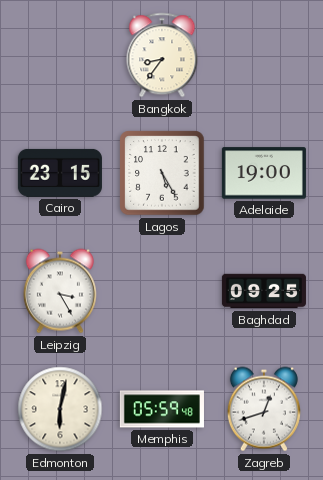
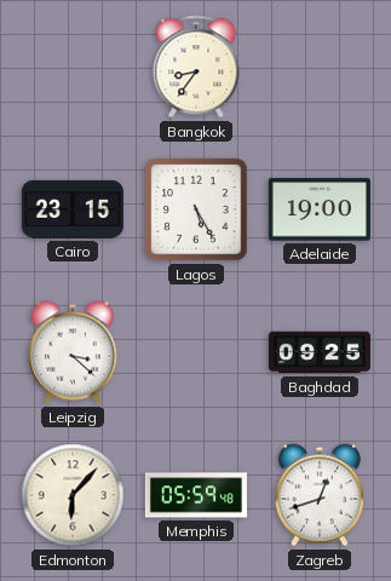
Leipzig: 3:25 -> 3:22
Edmonton: 6:02 -> 6:07
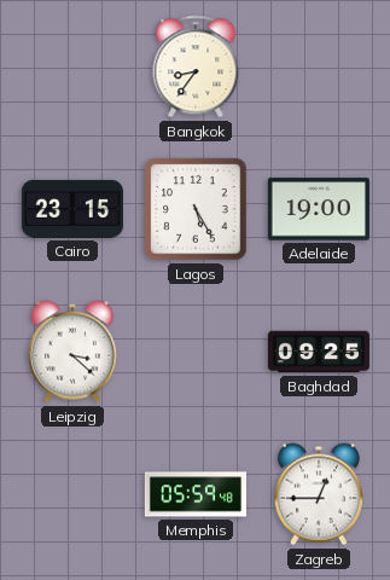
Edmonton: 6:07 -> none
Zagreb: 12:42 -> 12:45
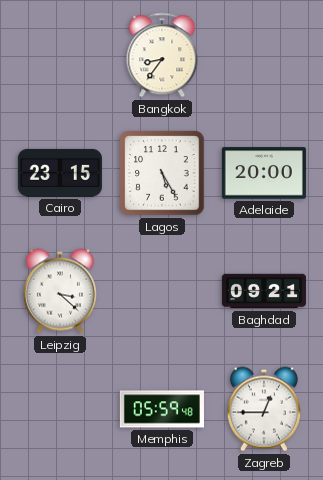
Adelaide: 19:00 -> 20:00
Baghdad: 09:25 -> 09:21
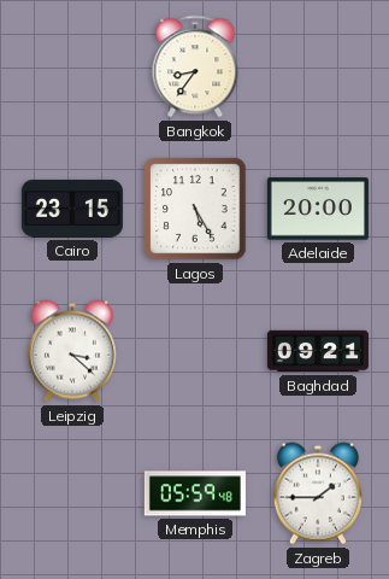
Zagreb: 12:45 -> 1:45
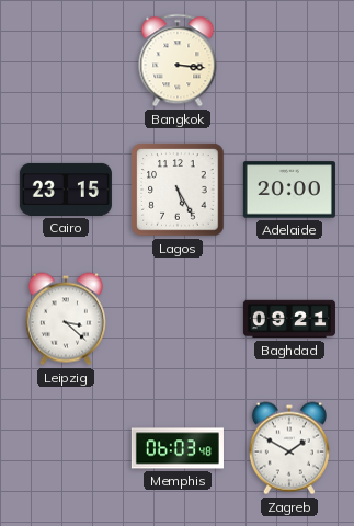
Bangkok: 8:36 -> 3:16
Memphis: 05:59 -> 06:03
Zagreb: 1:45 -> 1:50
